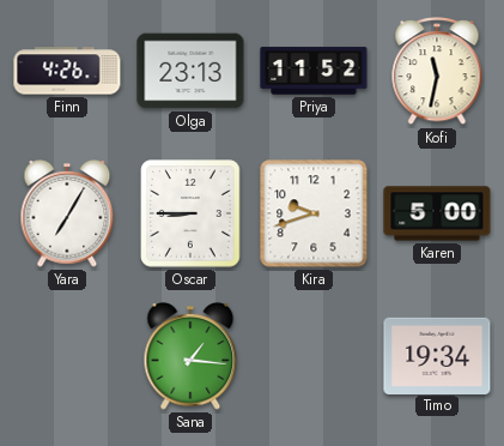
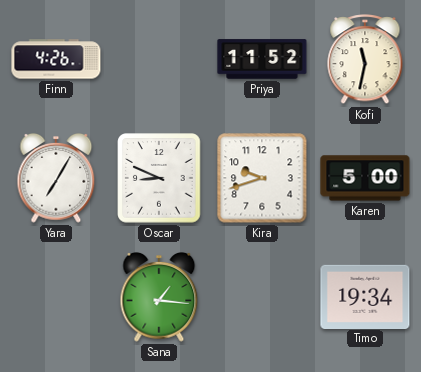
Olga: 23:13 -> none
Oscar: 8:45 -> 8:49
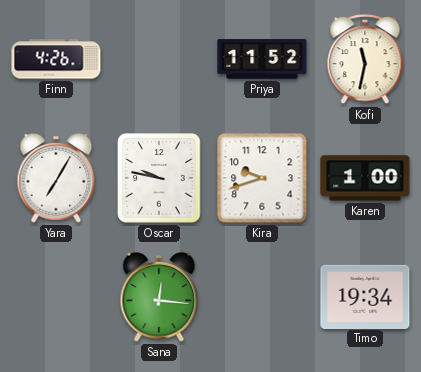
Oscar: 8:49 -> 9:47
Karen: 5:00 -> 1:00
Sana: 1:16 -> 12:16
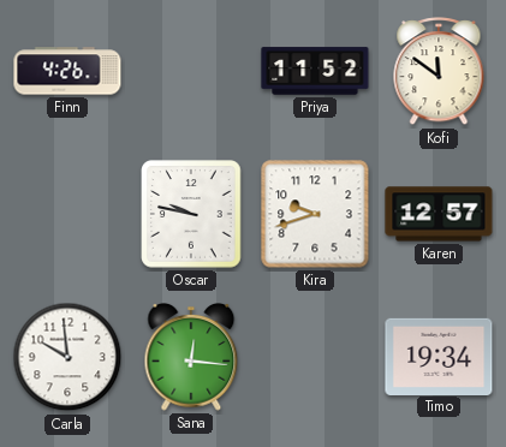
Kofi: 11:32 -> 11:51
Yara: 7:05 -> none
Karen: 1:00 -> 12:57
Carla: none -> 9:59
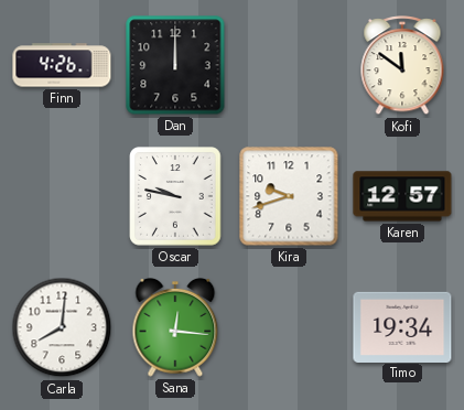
Dan: none -> 12:00
Priya: 11:52 -> none
Carla: 9:59 -> 8:01
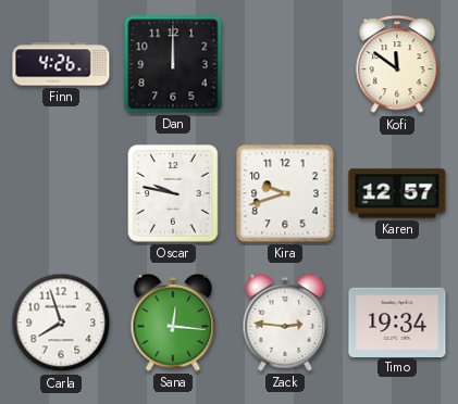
Carla: 8:01 -> 7:57
Zack: none -> 2:46
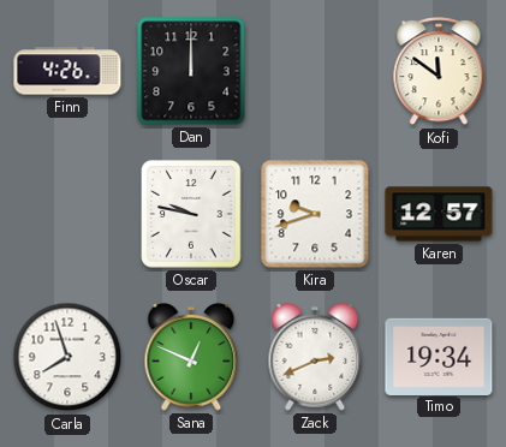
Sana: 12:16 -> 12:49
Zack: 2:46 -> 2:41
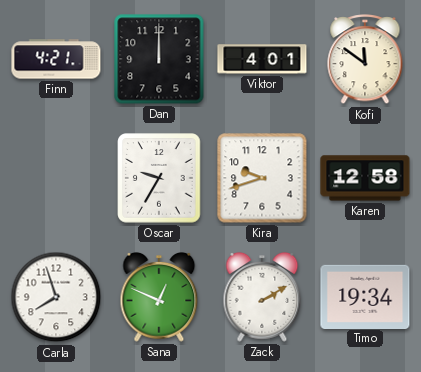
Finn: 4:26 -> 4:21
Viktor: none -> 4:01
Oscar: 9:47 -> 9:35
Karen: 12:57 -> 12:58
Zack: 2:41 -> 2:10
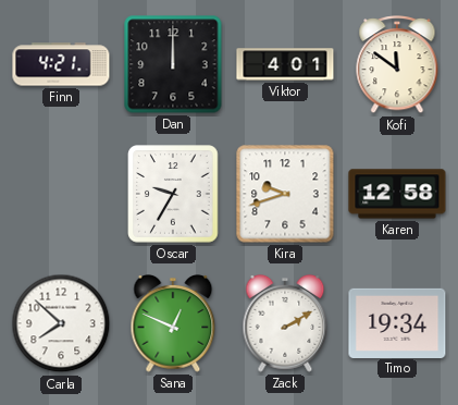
Carla: 7:57 -> 7:52
